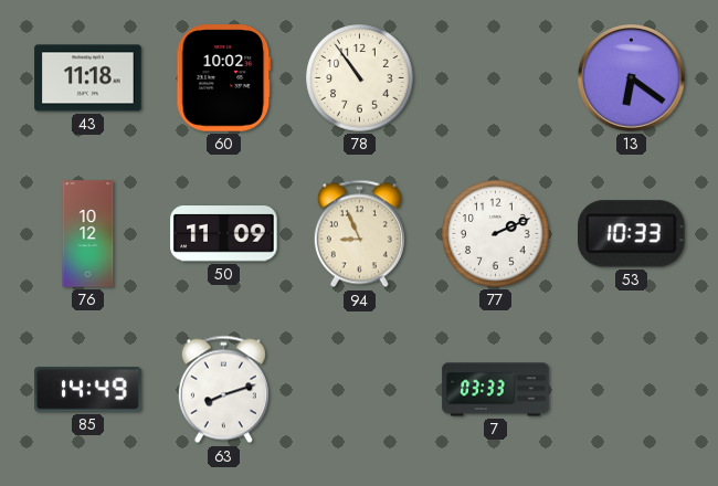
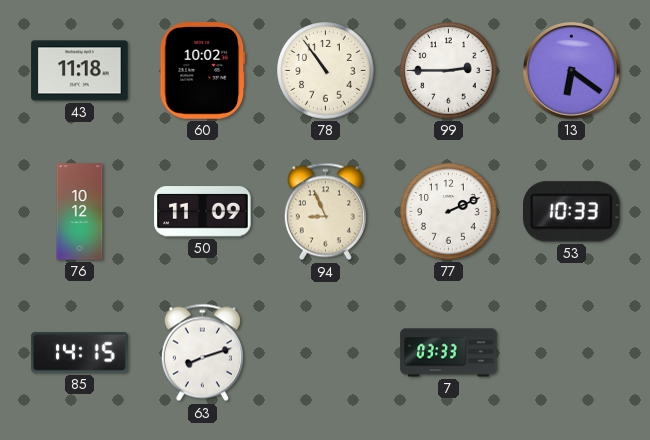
99: none -> 2:45
85: 14:49 -> 14:15
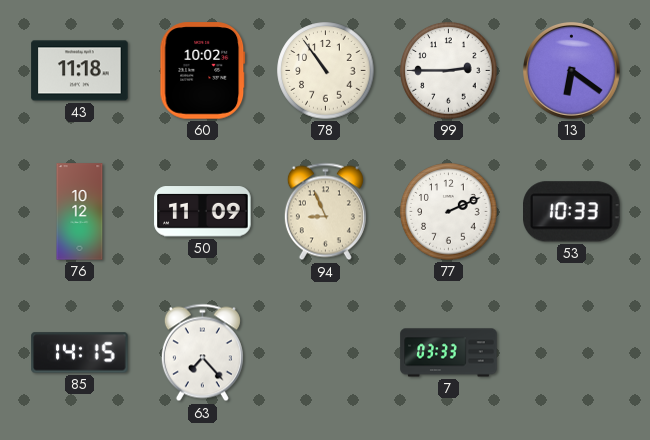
63: 8:12 -> 7:23
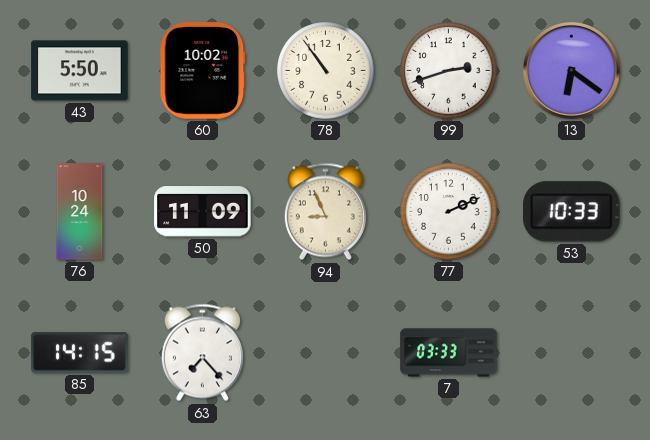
43: 11:18 -> 5:50
99: 2:45 -> 2:42
76: 10:12 -> 10:24
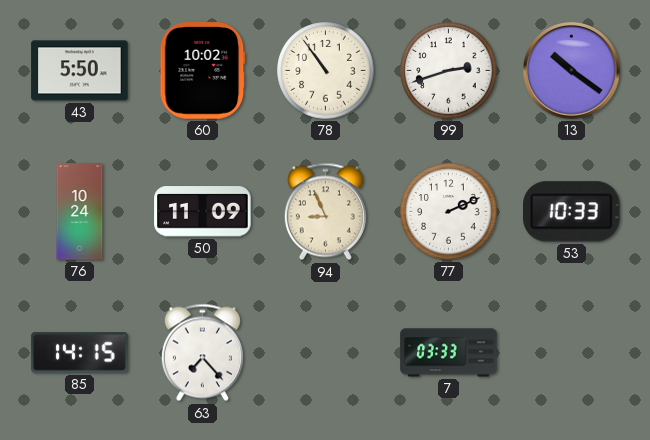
13: 6:21 -> 10:21
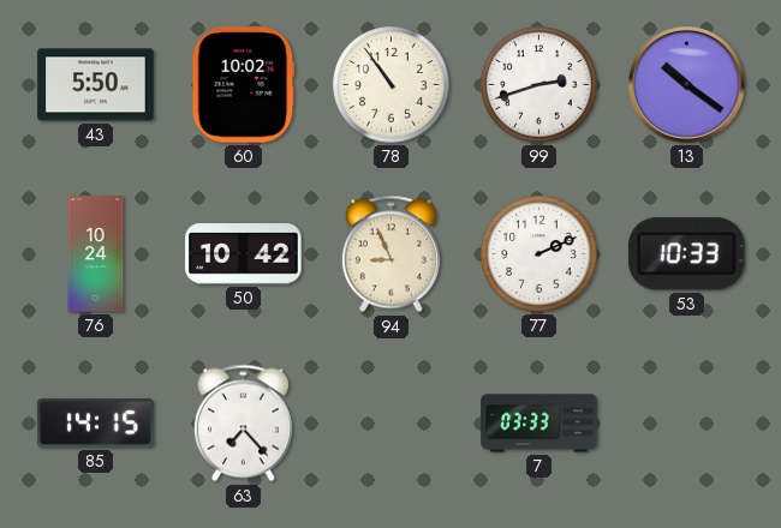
50: 11:09 -> 10:42
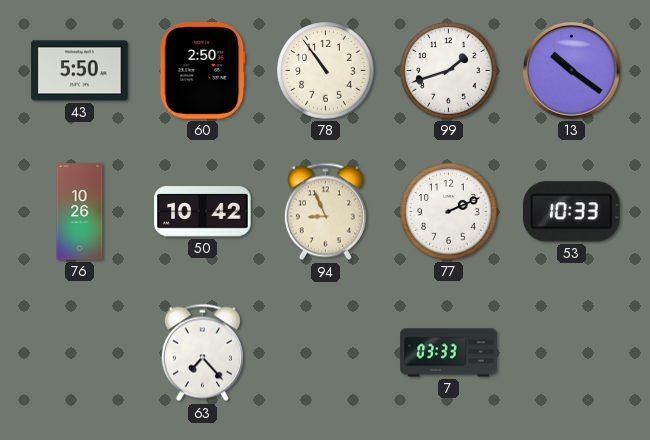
60: 10:02 -> 2:50
99: 2:42 -> 1:42
76: 10:24 -> 10:26
85: 14:15 -> none
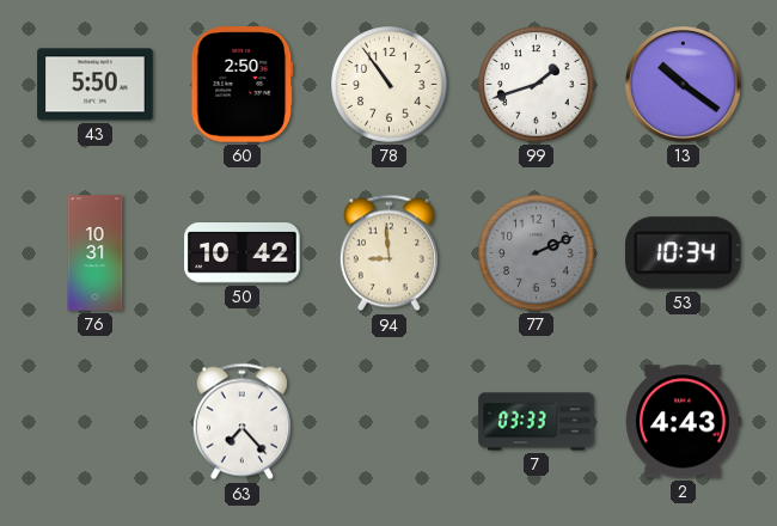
76: 10:26 -> 10:31
94: 8:56 -> 8:59
77 dial: white -> grey
53: 10:33 -> 10:34
2: none -> 4:43
